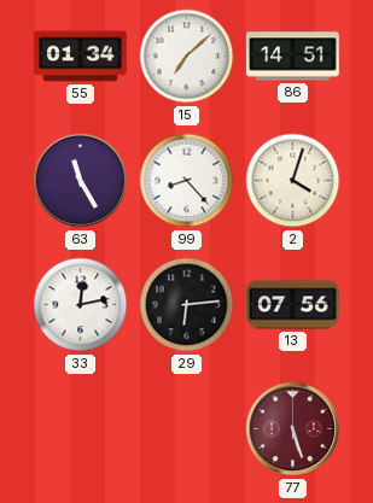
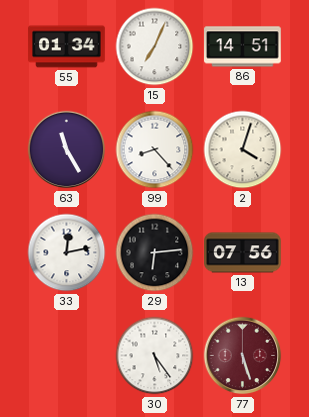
15: 7:08 -> 7:04
30: none -> 5:24
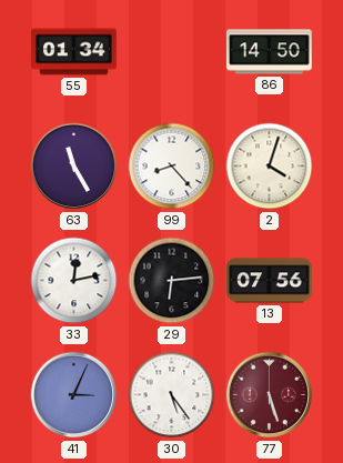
15: 7:04 -> none
86: 14:51 -> 14:50
41: none -> 3:04
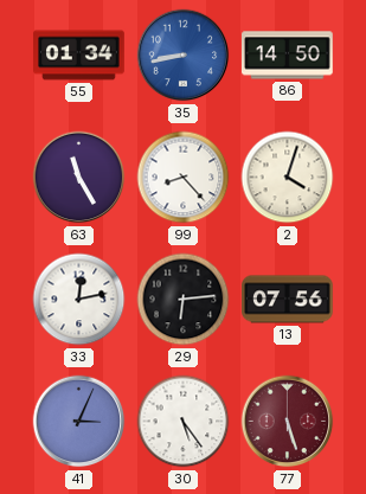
35: none -> 8:43
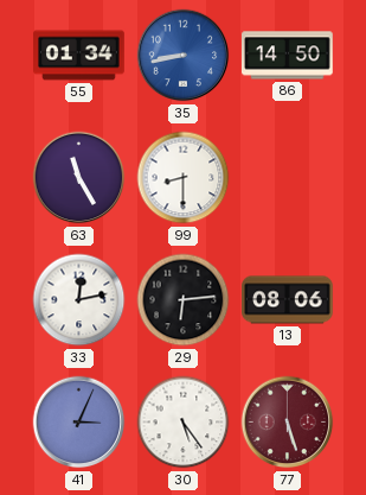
99: 8:23 -> 8:30
2: 4:03 -> none
13: 07:56 -> 08:06
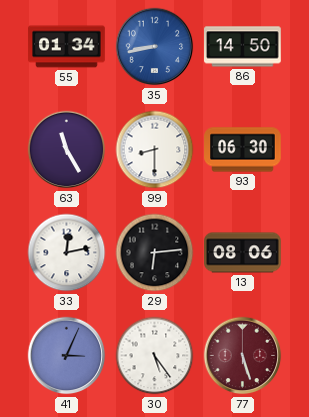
93: none -> 06:30
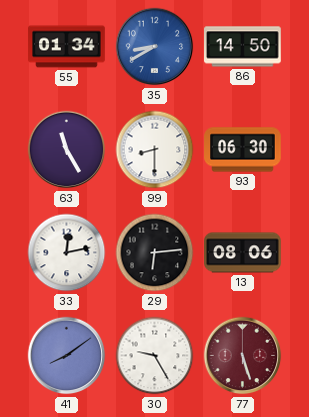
35: 8:43 -> 8:40
41: 3:04 -> 8:09
30: 5:24 -> 9:25
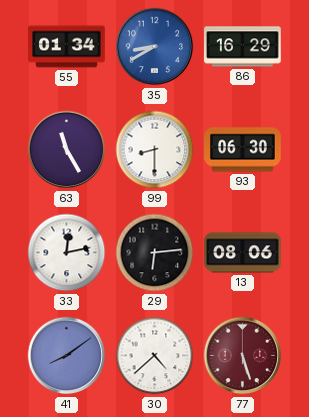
86: 14:50 -> 16:29
30: 9:25 -> 4:38
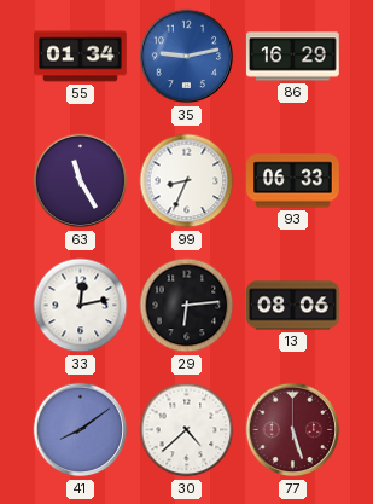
35: 8:40 -> 9:13
99: 8:30 -> 8:34
93: 06:30 -> 06:33
